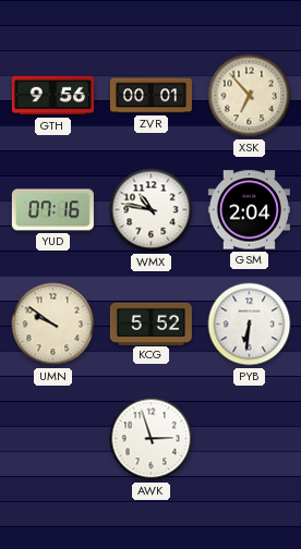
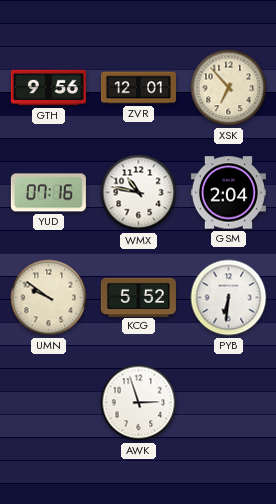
ZVR: 00:01 -> 12:01
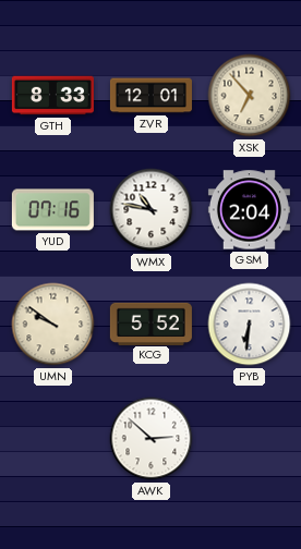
GTH: 9:56 -> 8:33
AWK: 2:57 -> 2:52
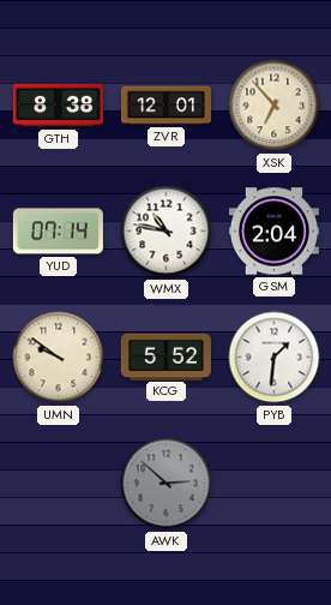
GTH: 8:33 -> 8:38
YUD: 07:16 -> 07:14
PYB: 6:31 -> 1:31
AWK dial: white -> grey
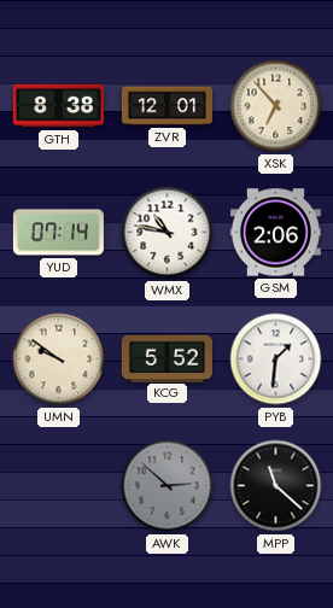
GSM: 2:04 -> 2:06
MPP: none -> 11:22
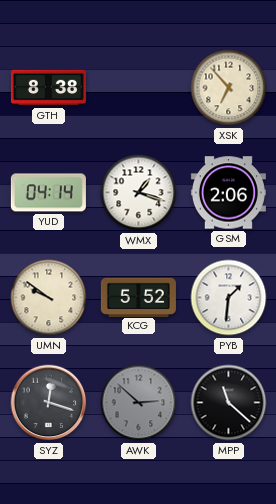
ZVR: 12:01 -> none
YUD: 07:14 -> 04:14
WMX: 10:47 -> 1:18
SYZ: none -> 12:18
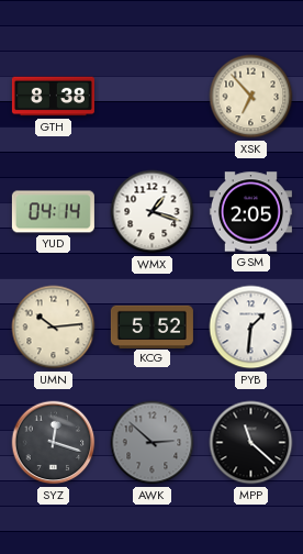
GSM: 2:06 -> 2:05
UMN: 9:51 -> 10:14
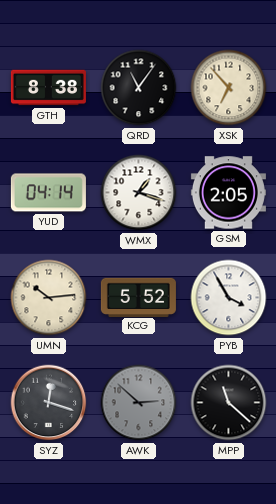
QRD: none -> 11:06
PYB: 1:31 -> 3:55
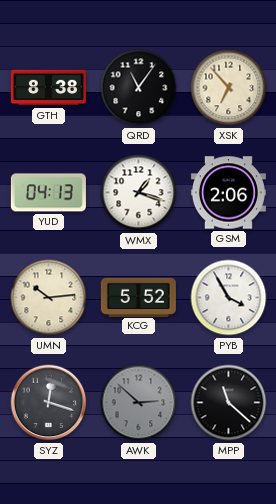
YUD: 04:14 -> 04:13
GSM: 2:05 -> 2:06
